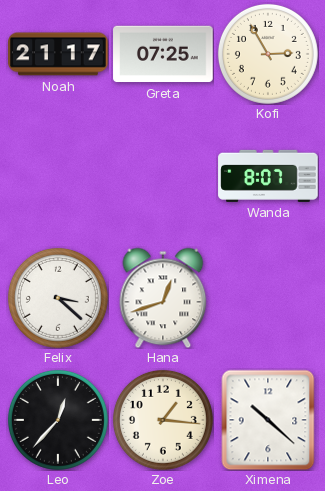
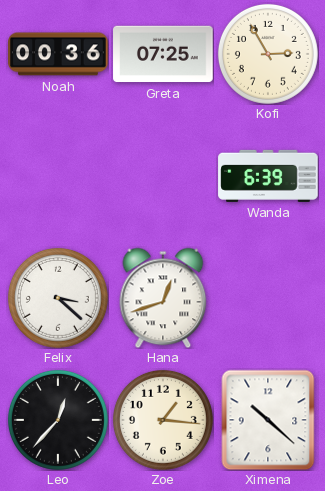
Noah: 21:17 -> 00:36
Wanda: 8:07 -> 6:39
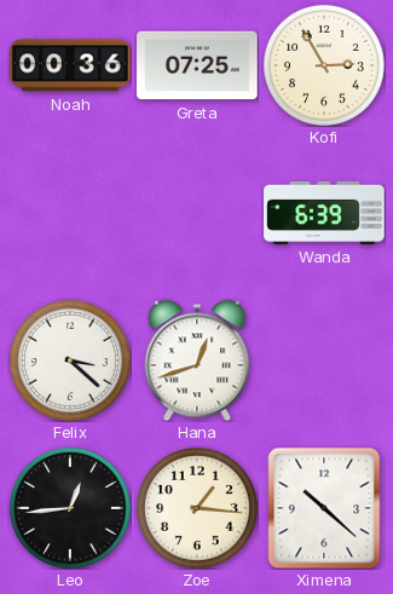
Leo: 12:37 -> 12:44
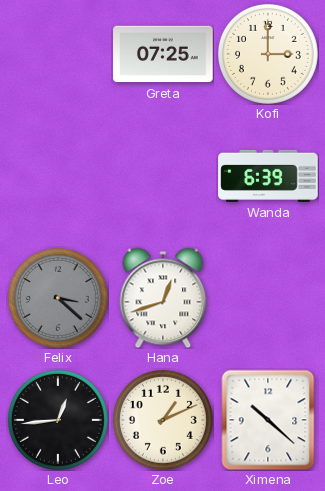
Noah: 00:36 -> none
Kofi: 2:55 -> 3:00
Felix dial: white -> grey
Zoe: 1:16 -> 1:11
